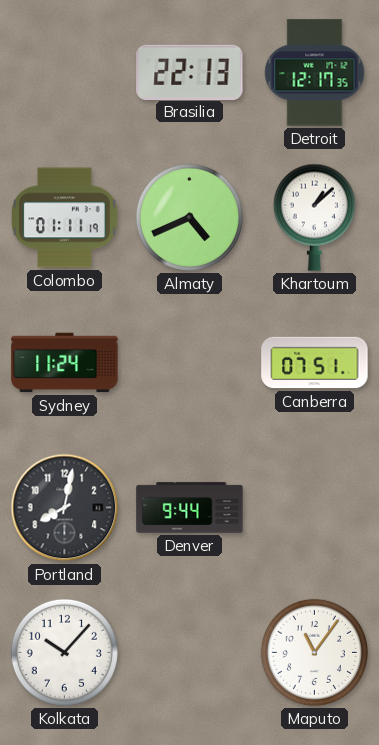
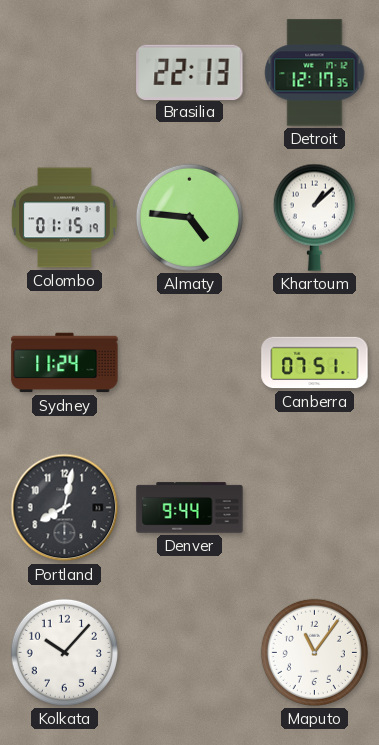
Colombo: 01:11 -> 01:15
Almaty: 4:41 -> 4:46
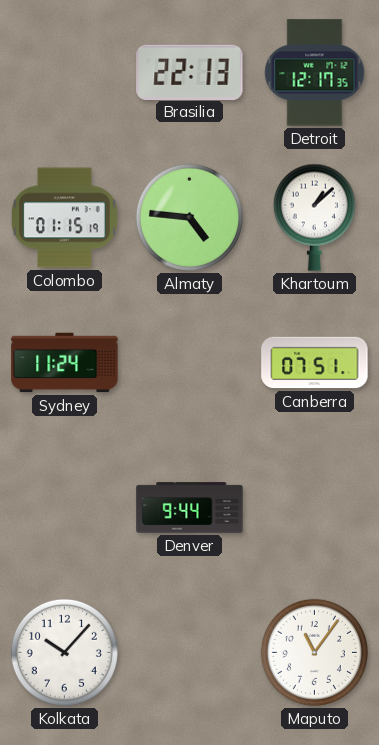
Portland: 8:02 -> none
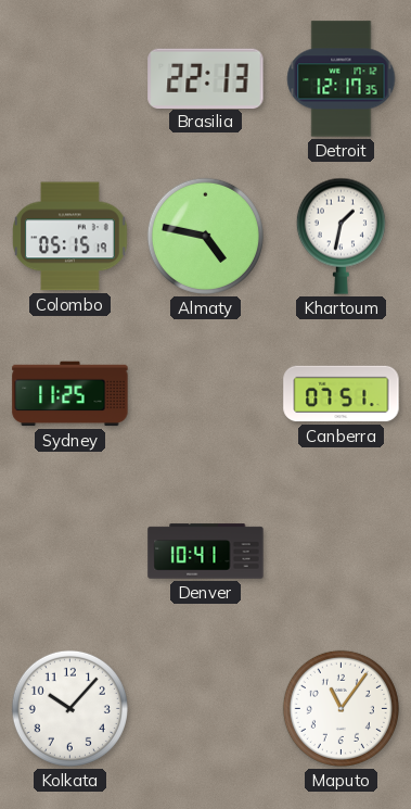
Colombo: 01:15 -> 05:15
Almaty: 4:46 -> 4:47
Khartoum: 1:08 -> 1:32
Sydney: 11:24 -> 11:25
Denver: 9:44 -> 10:41
